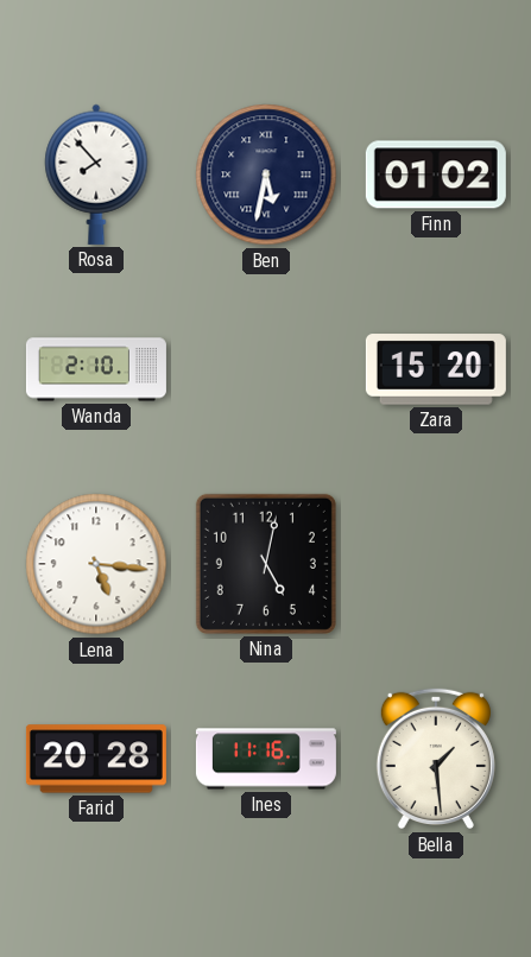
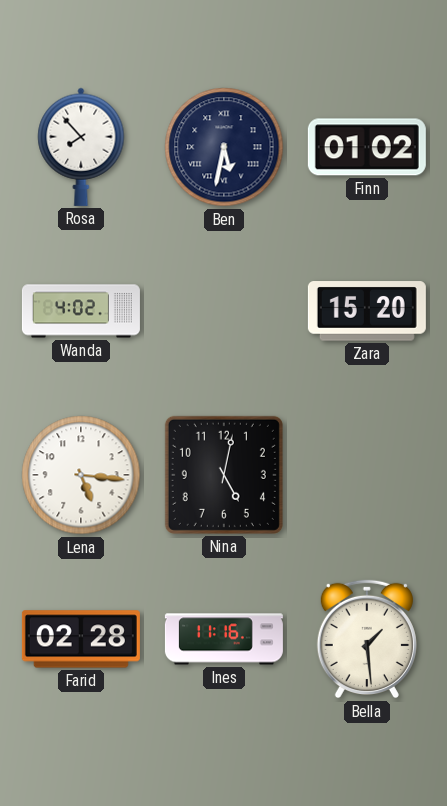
Wanda: 2:10 -> 4:02
Farid: 20:28 -> 02:28
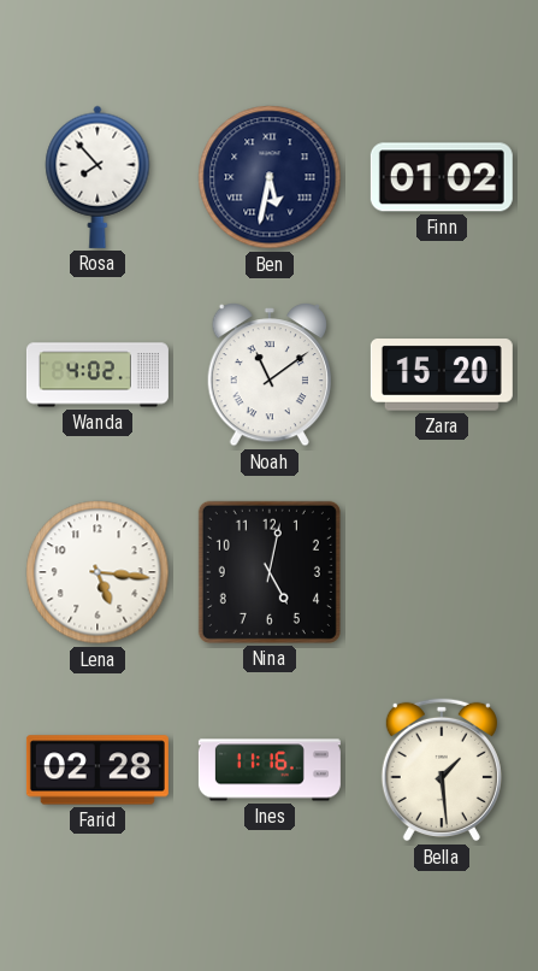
Noah: none -> 11:09
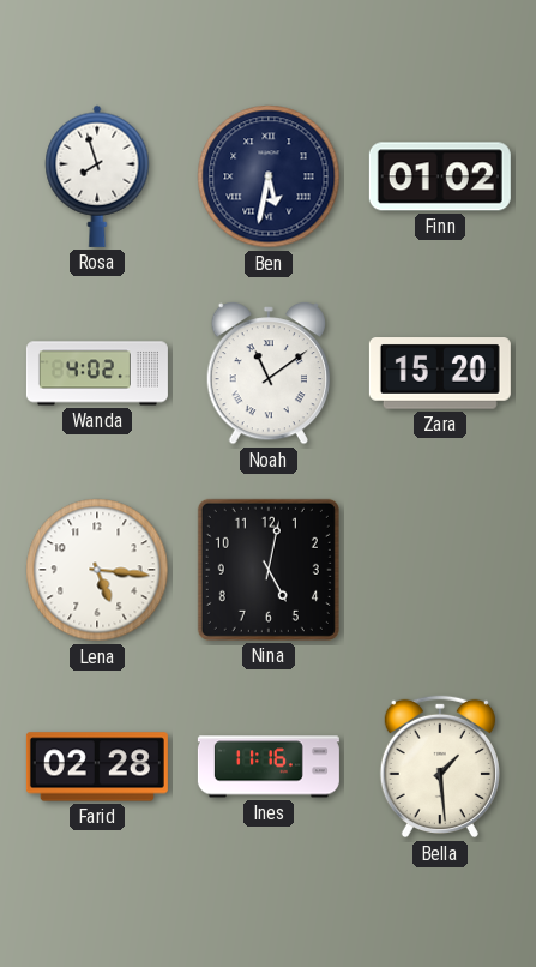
Rosa: 7:53 -> 7:57
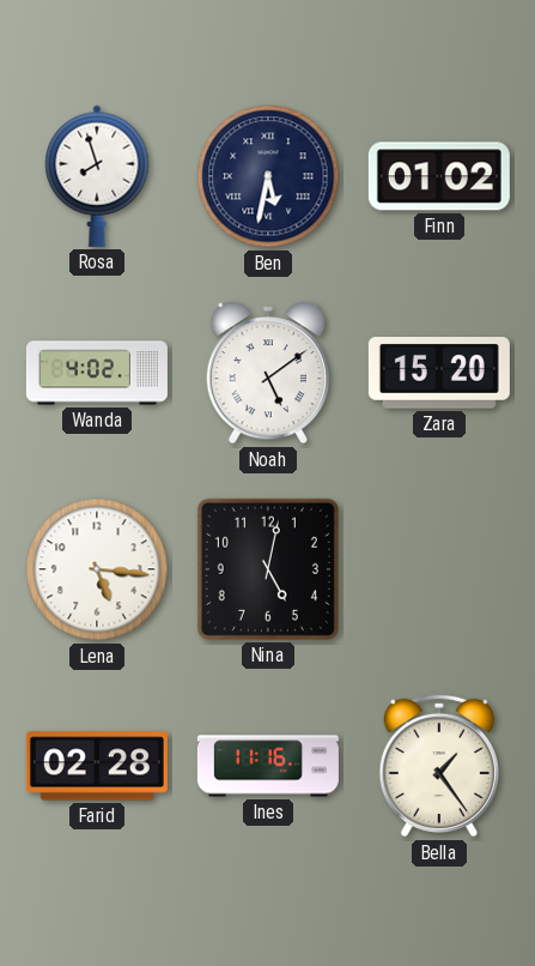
Noah: 11:09 -> 5:09
Bella: 1:29 -> 1:24
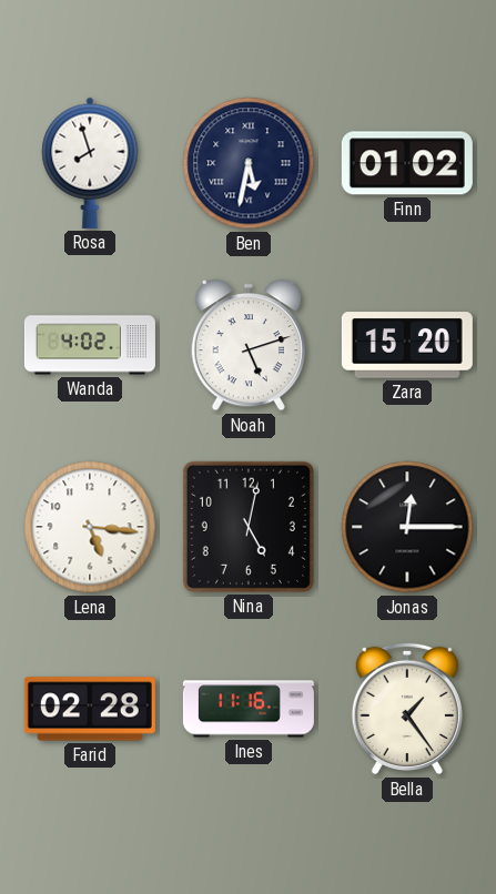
Noah: 5:09 -> 5:12
Jonas: none -> 12:15
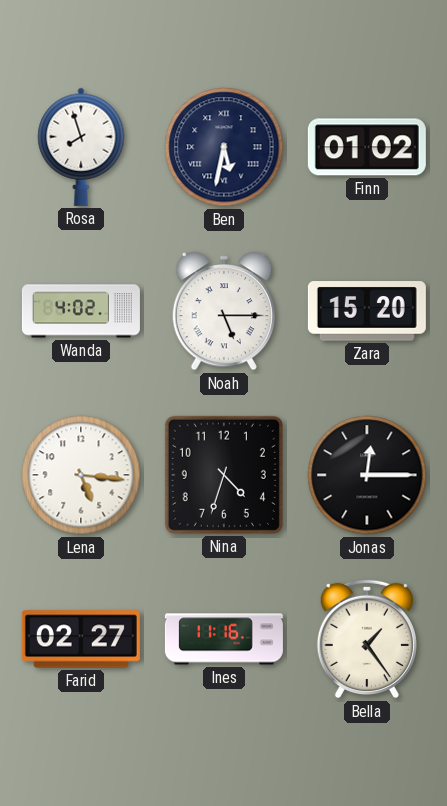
Noah: 5:12 -> 5:15
Nina: 5:02 -> 4:33
Farid: 02:28 -> 02:27
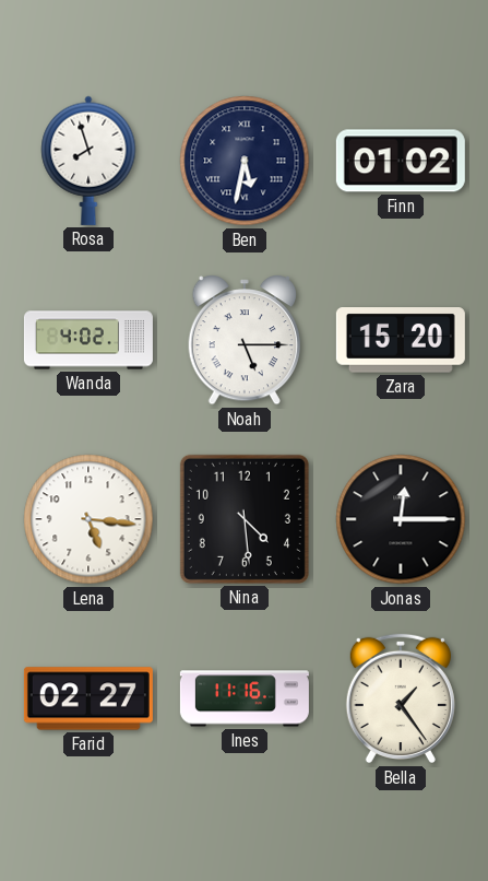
Nina: 4:33 -> 4:29
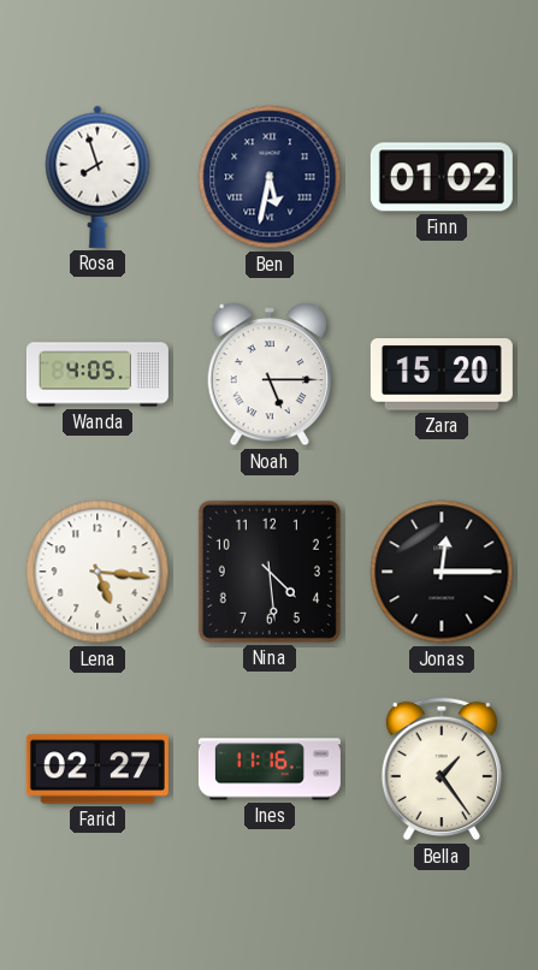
Wanda: 4:02 -> 4:05
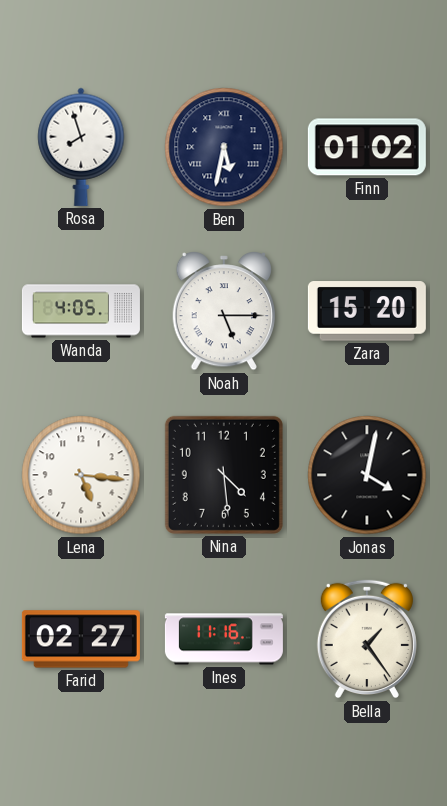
Jonas: 12:15 -> 4:02
